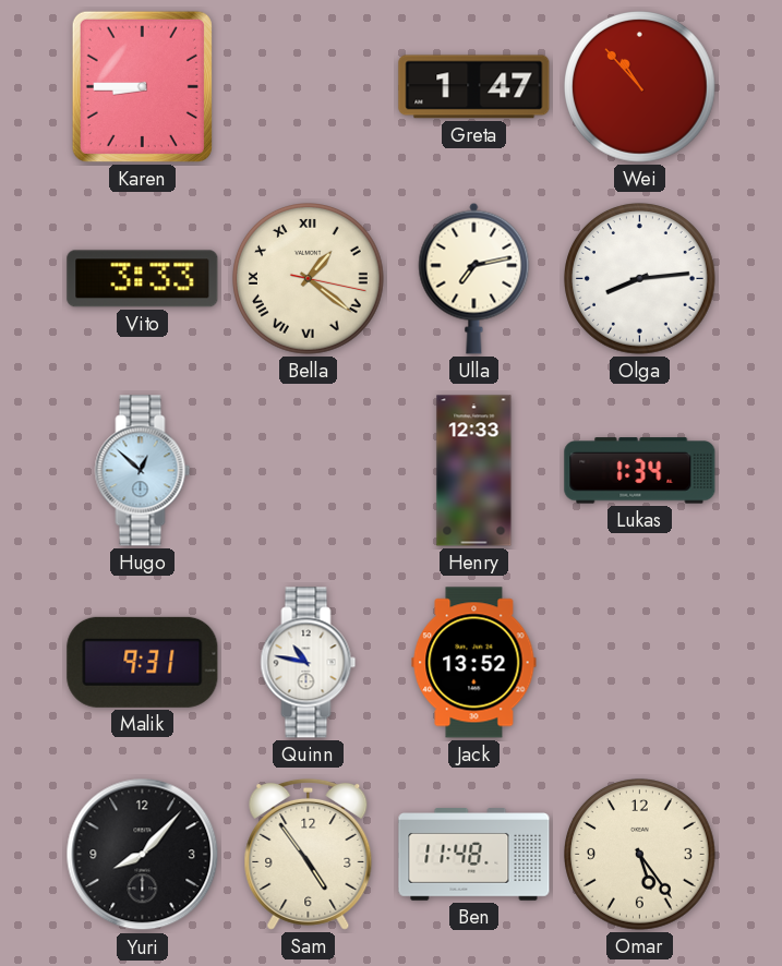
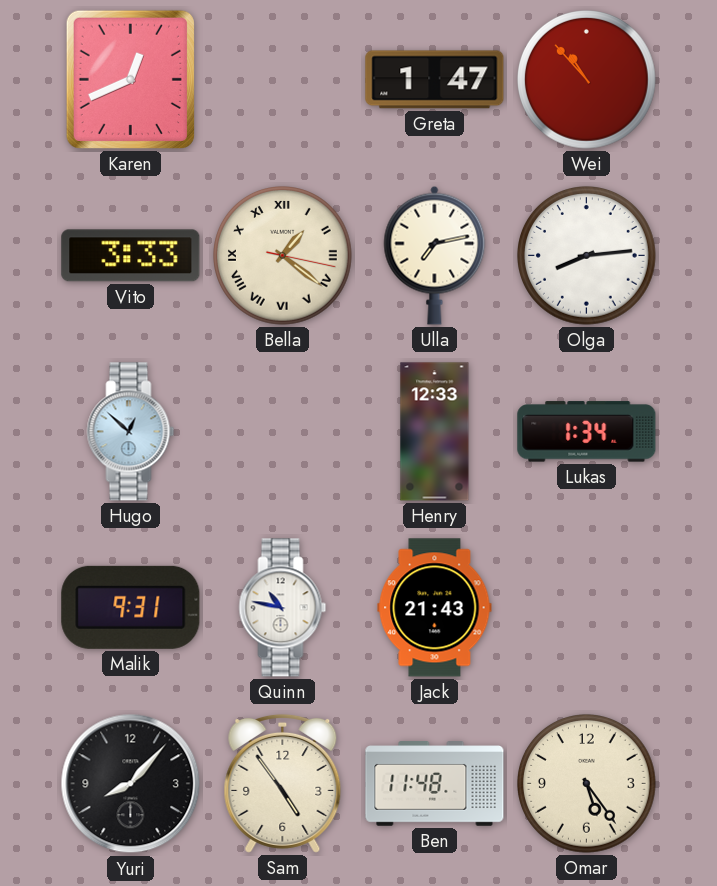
Karen: 8:45 -> 12:41
Jack: 13:52 -> 21:43
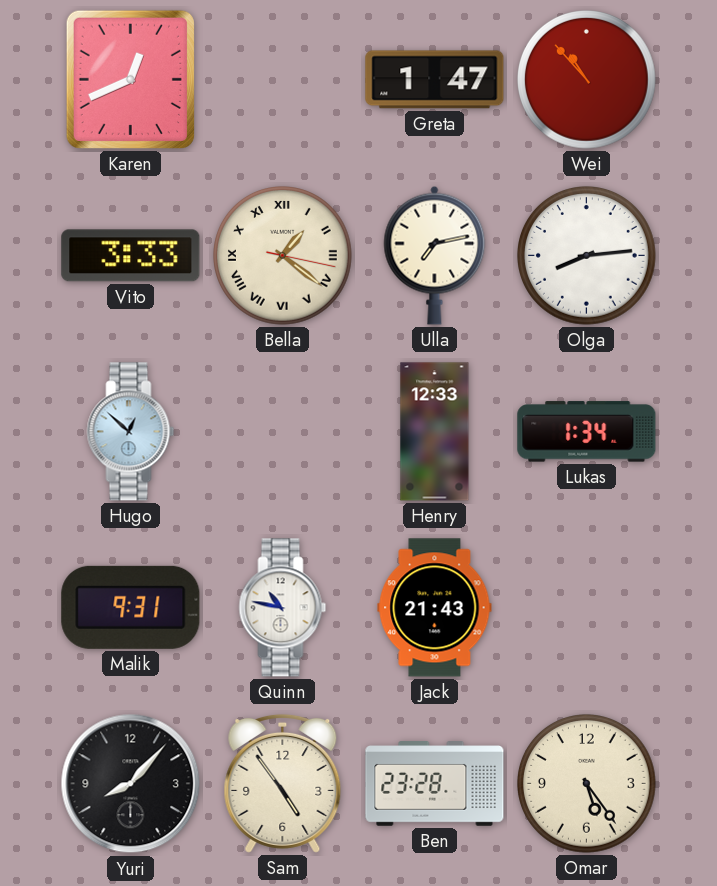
Ben: 11:48 -> 23:28
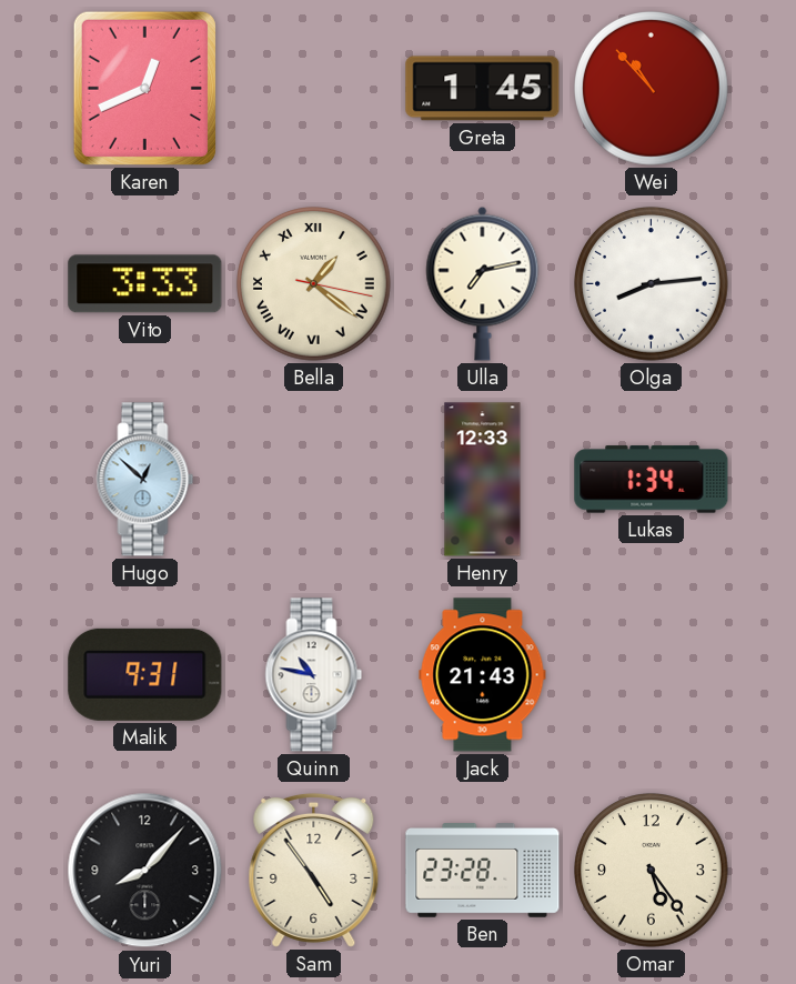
Greta: 1:47 -> 1:45
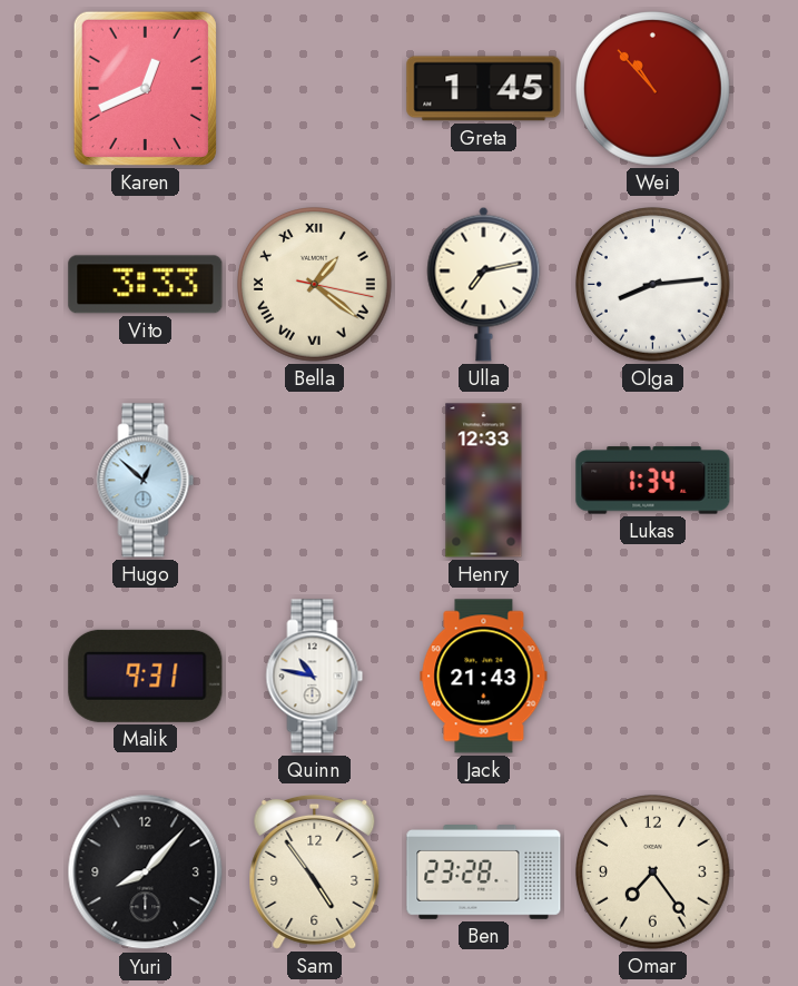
Omar: 5:24 -> 7:24
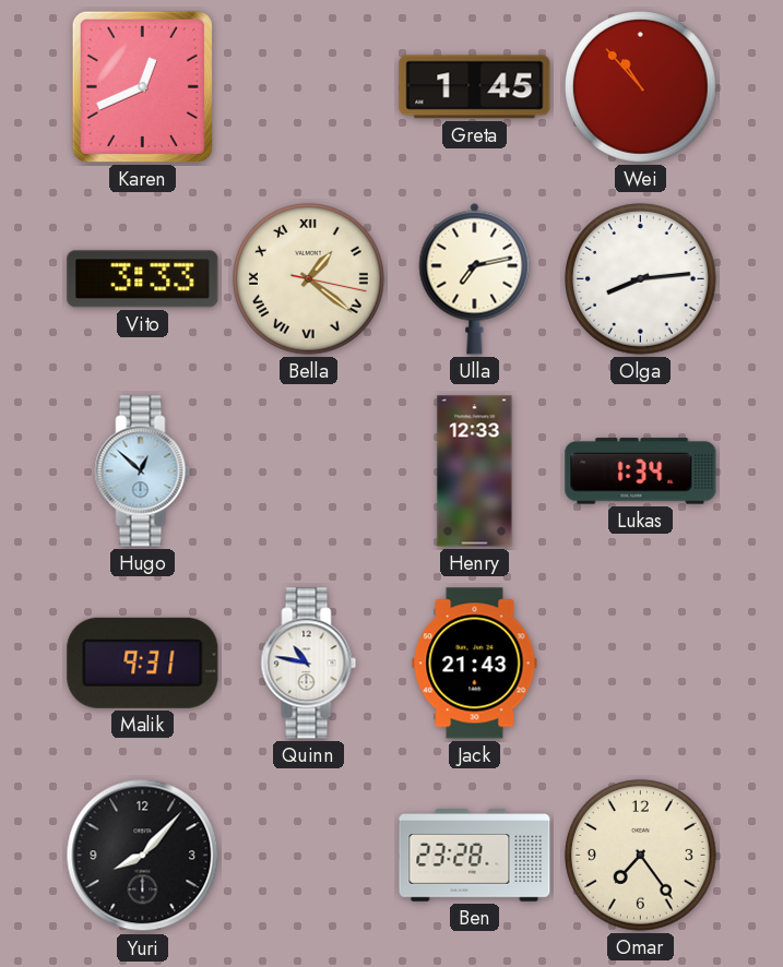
Sam: 4:54 -> none
